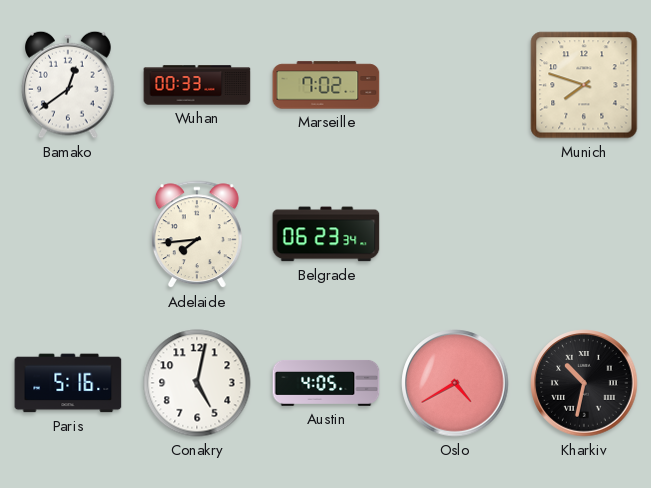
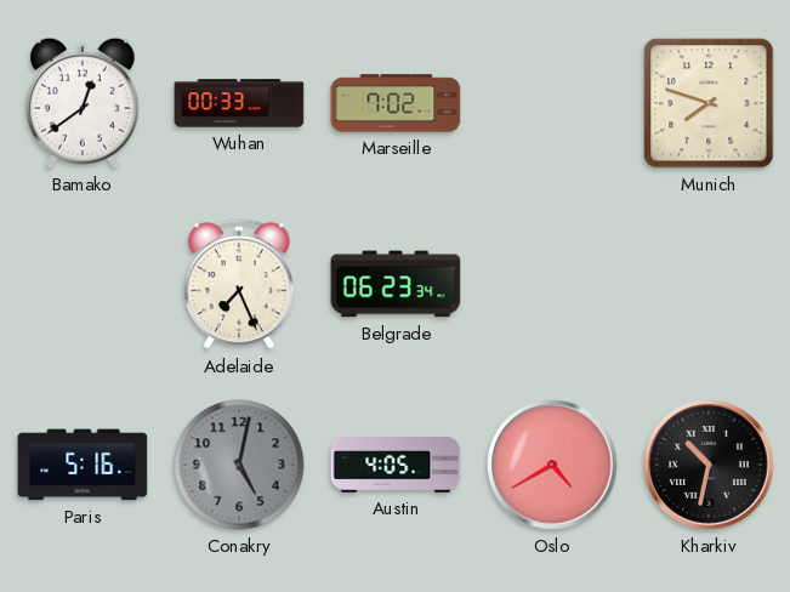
Adelaide: 7:44 -> 7:26
Conakry dial: white -> grey
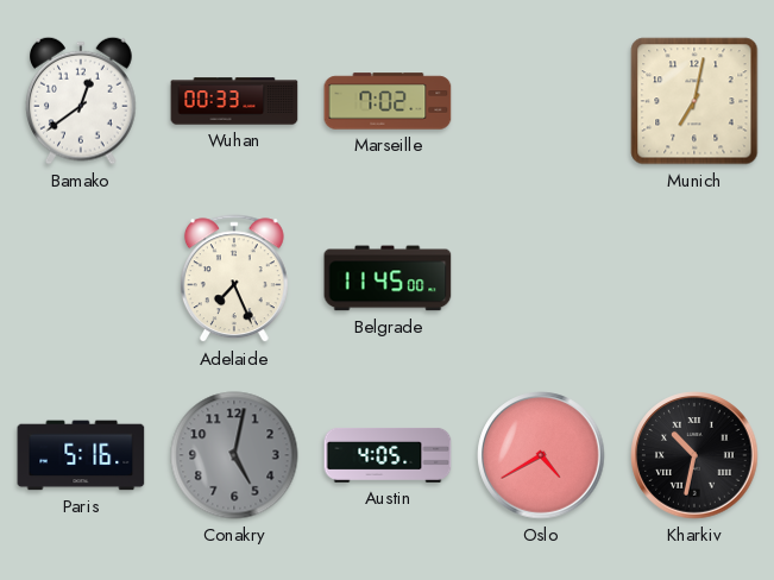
Munich: 7:48 -> 7:02
Belgrade: 06:23 -> 11:45
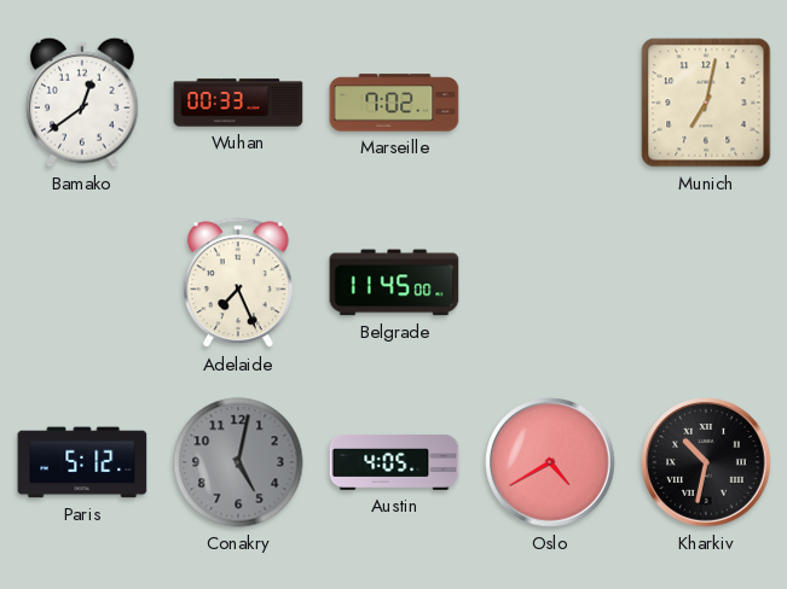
Paris: 5:16 -> 5:12
